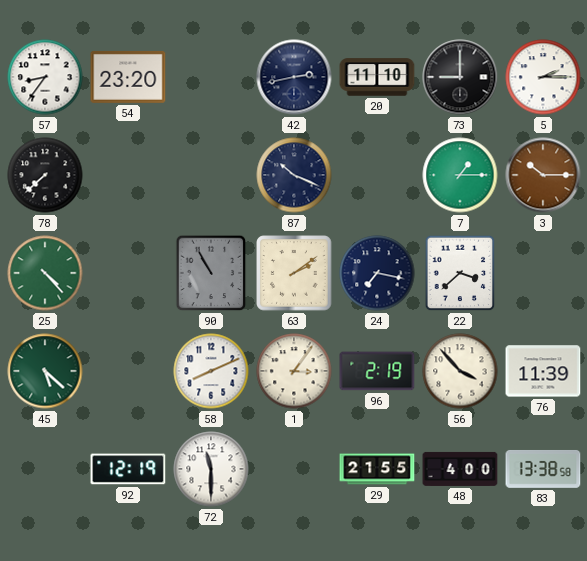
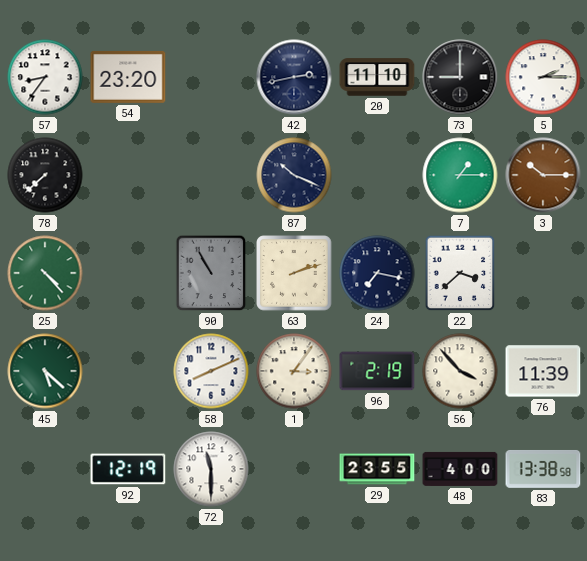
63: 2:09 -> 2:12
29: 21:55 -> 23:55
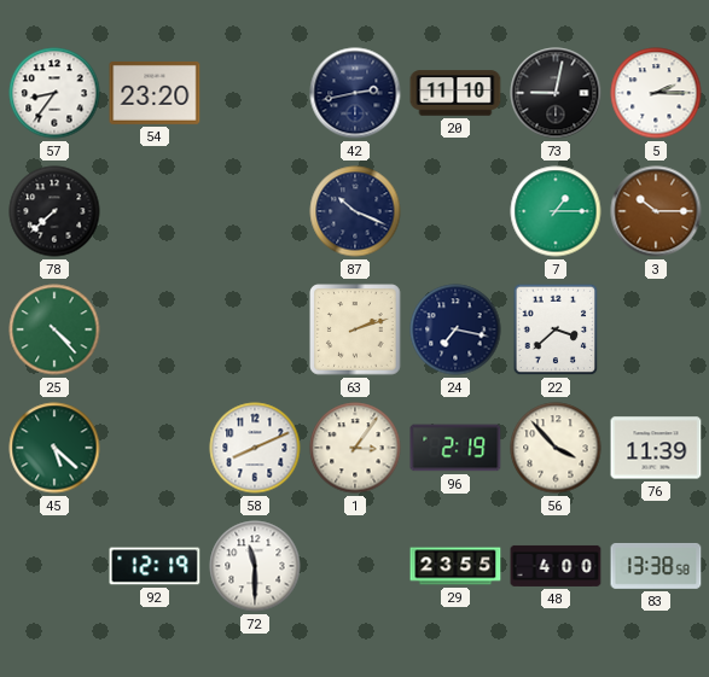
73: 9:00 -> 9:02
90: 10:55 -> none
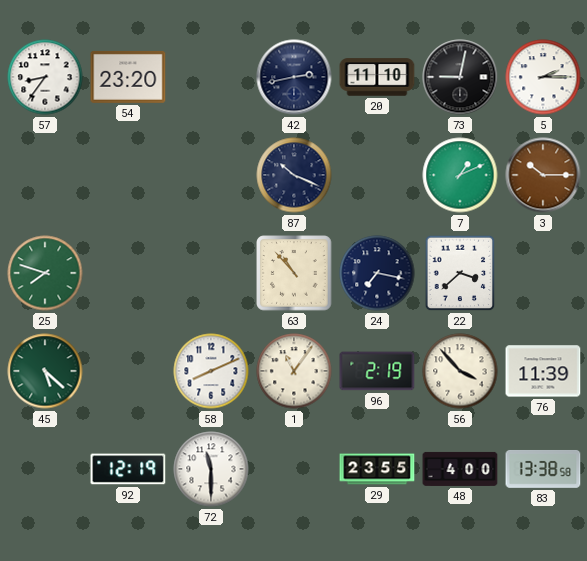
78: 7:38 -> none
7: 1:15 -> 1:11
25: 4:23 -> 7:48
63: 2:12 -> 10:53
1: 3:06 -> 11:06
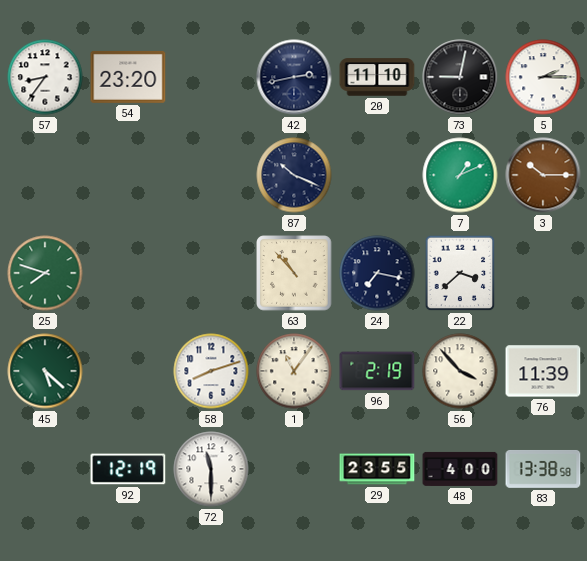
58: 8:11 -> 8:12
